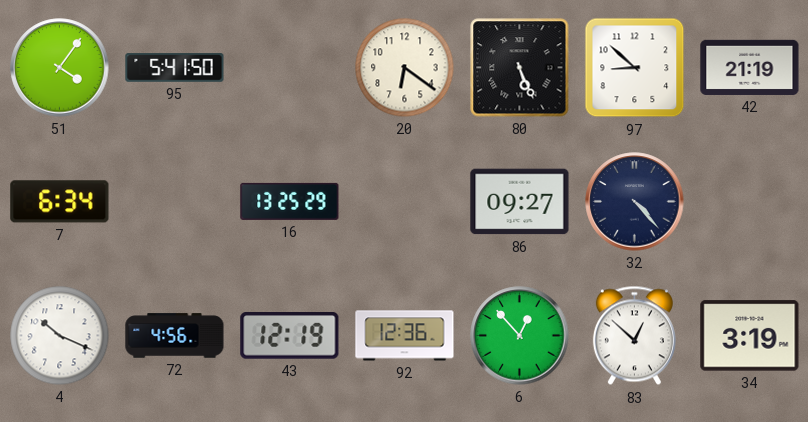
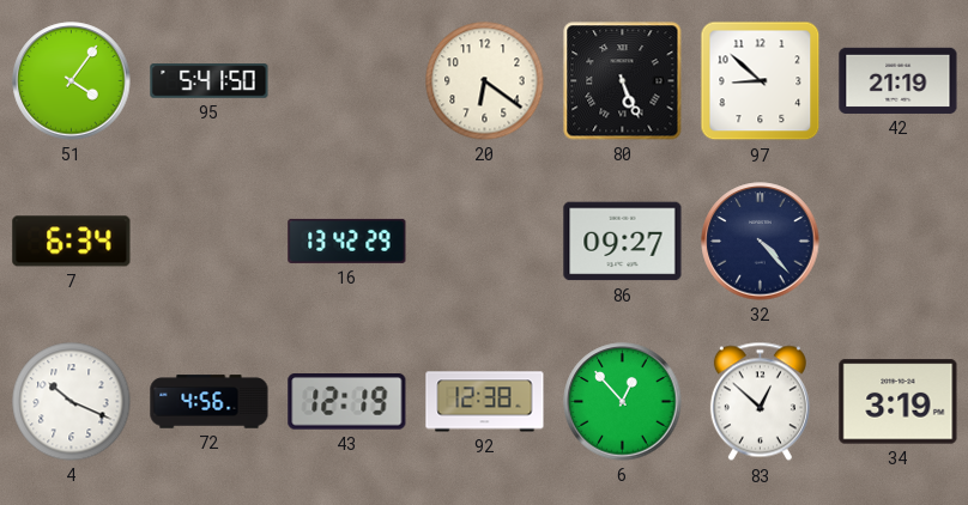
16: 13:25 -> 13:42
92: 12:36 -> 12:38
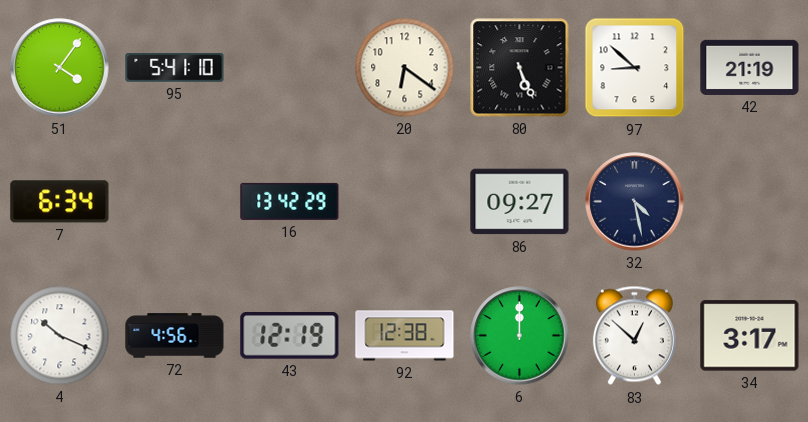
95: 5:41:50 -> 5:41:10
32: 4:23 -> 4:28
6: 12:53 -> 12:00
34: 3:19 -> 3:17
